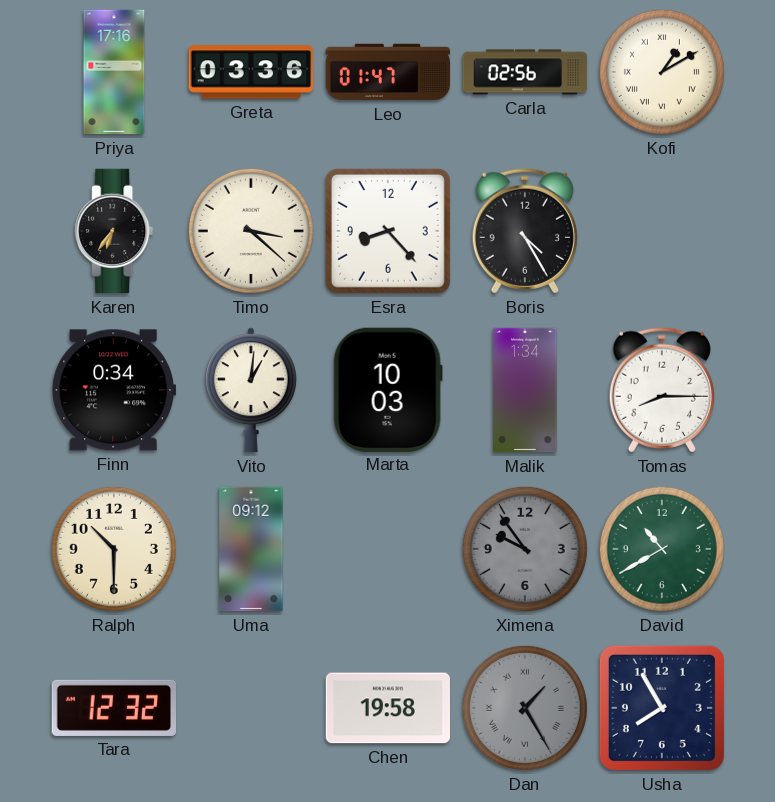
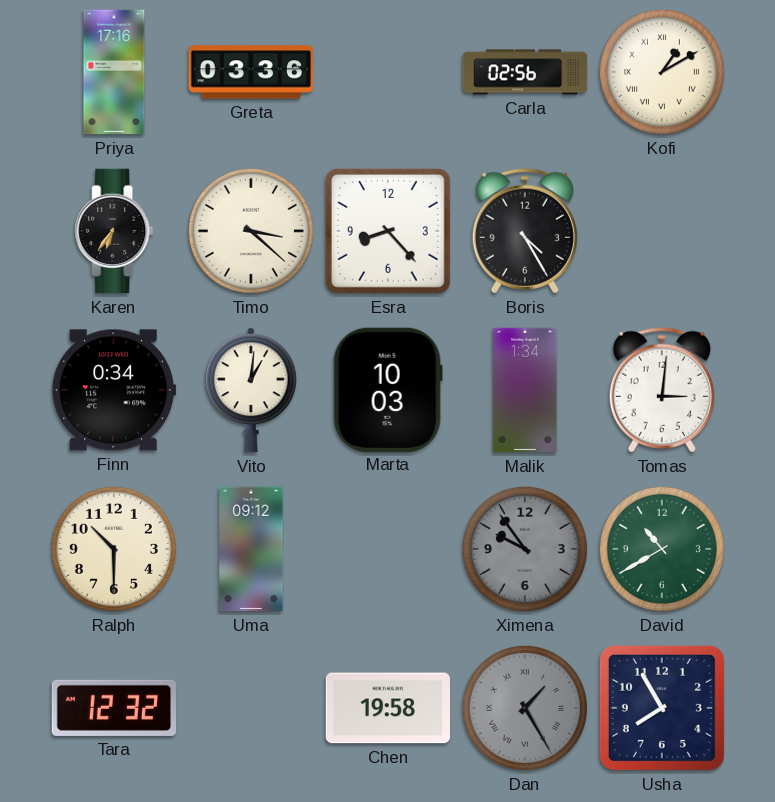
Leo: 01:47 -> none
Tomas: 8:15 -> 3:01
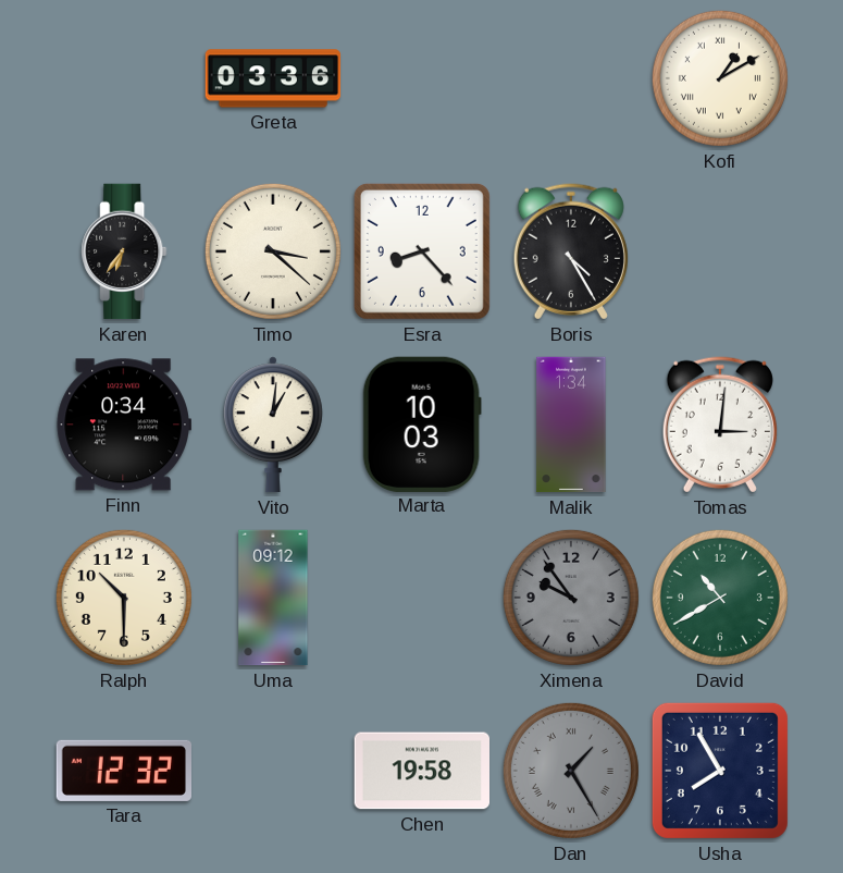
Priya: 17:16 -> none
Carla: 02:56 -> none
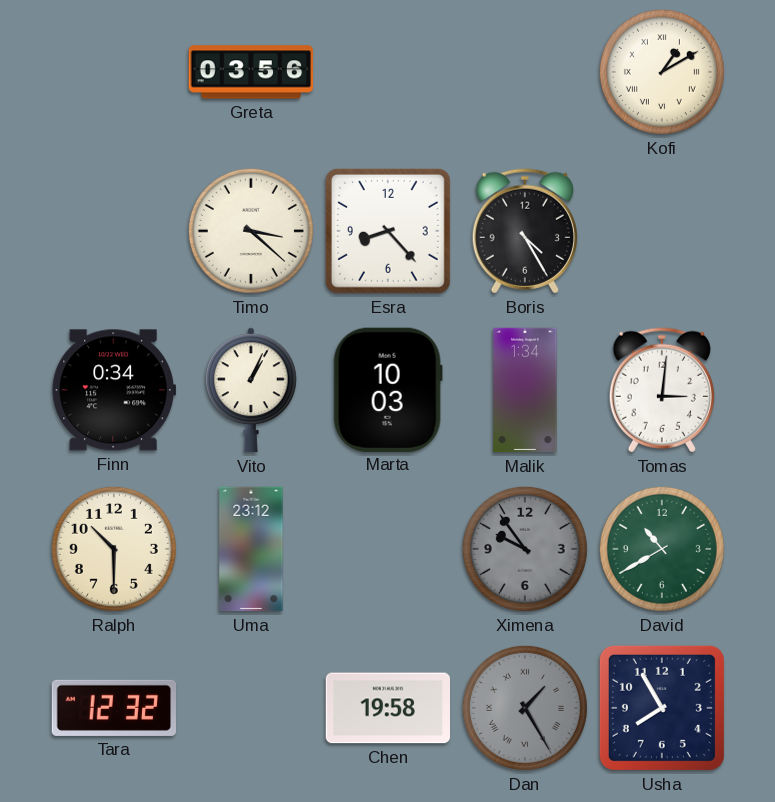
Greta: 03:36 -> 03:56
Karen: 6:36 -> none
Vito: 1:01 -> 1:04
Uma: 09:12 -> 23:12
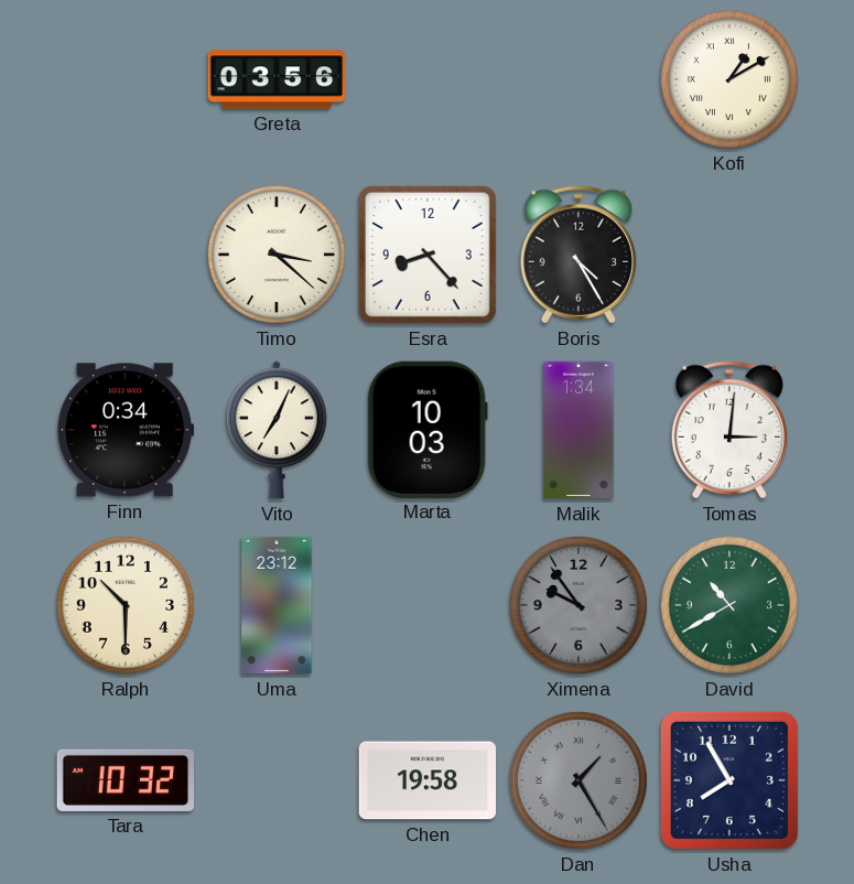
Vito: 1:04 -> 7:04
Tara: 12:32 -> 10:32
